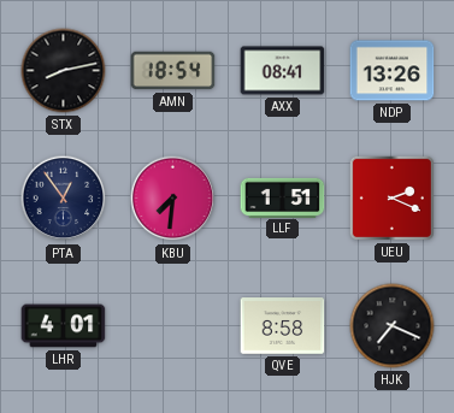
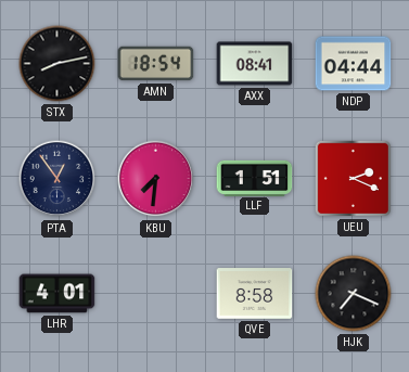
NDP: 13:26 -> 04:44
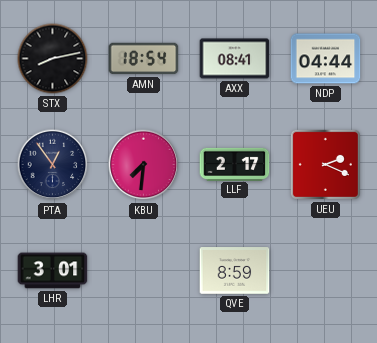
LLF: 1:51 -> 2:17
LHR: 4:01 -> 3:01
QVE: 8:58 -> 8:59
HJK: 7:19 -> none
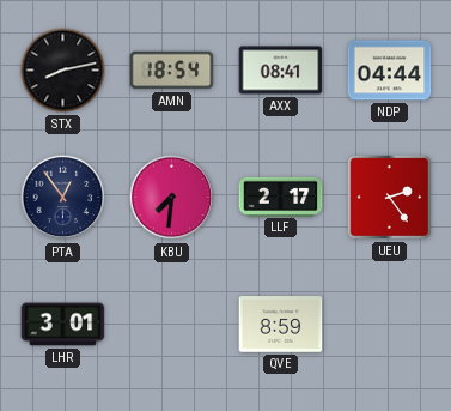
UEU: 2:19 -> 2:24
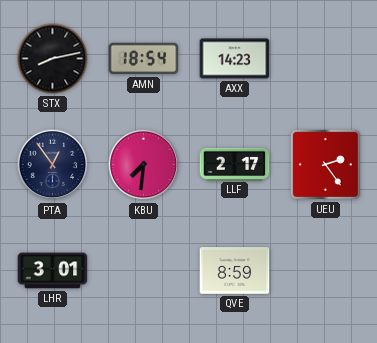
AXX: 08:41 -> 14:23
NDP: 04:44 -> none
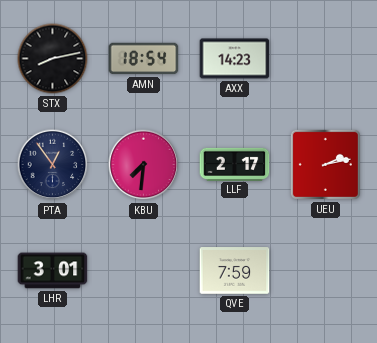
UEU: 2:24 -> 2:13
QVE: 8:59 -> 7:59
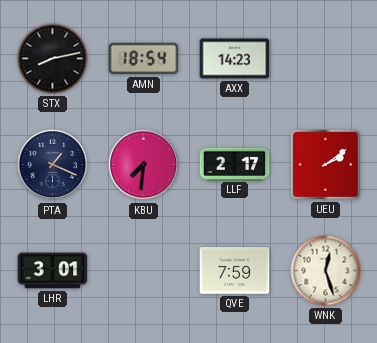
PTA: 12:54 -> 1:19
UEU: 2:13 -> 2:09
WNK: none -> 12:27
